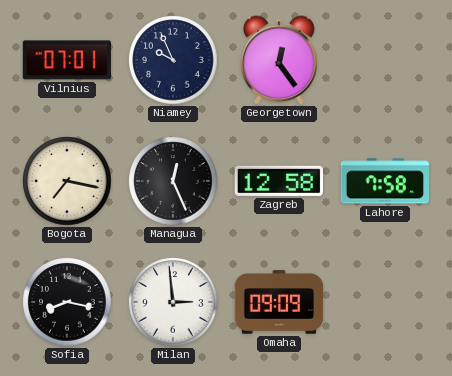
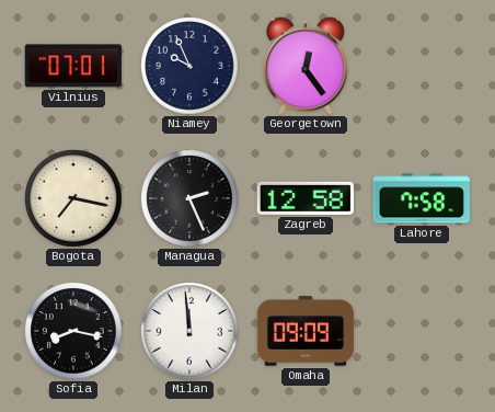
Managua: 12:26 -> 2:26
Milan: 2:59 -> 11:59
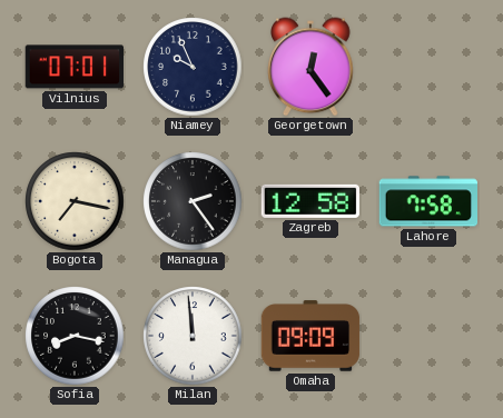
Managua: 2:26 -> 2:24
